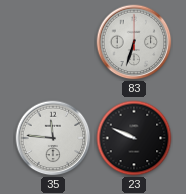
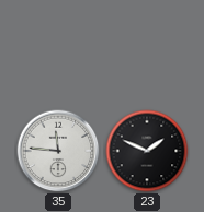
83: 6:33 -> none
23: 9:49 -> 1:49
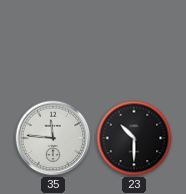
23: 1:49 -> 10:30
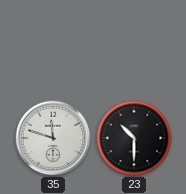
35: 11:46 -> 11:48
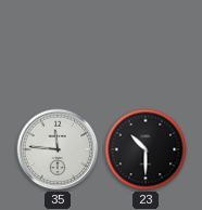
35: 11:48 -> 11:46
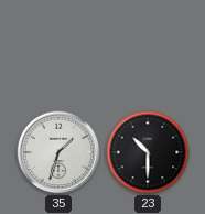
35: 11:46 -> 1:33
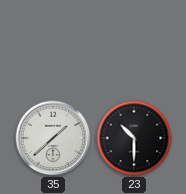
35: 1:33 -> 1:38
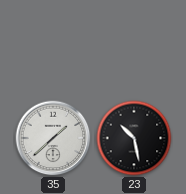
23: 10:30 -> 10:28
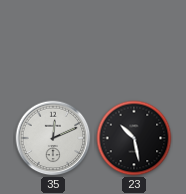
35: 1:38 -> 12:11
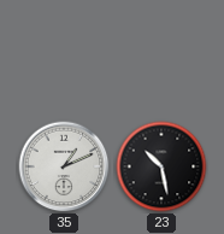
35: 12:11 -> 1:11
